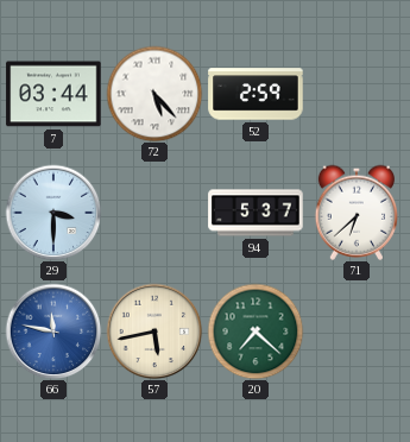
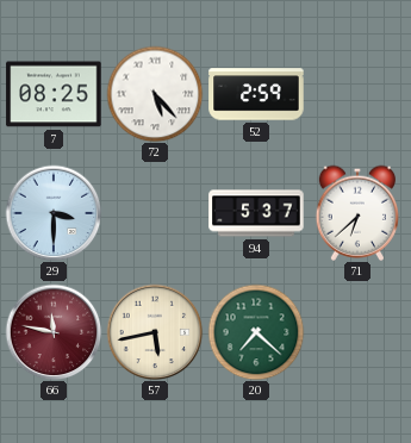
7: 03:44 -> 08:25
66 dial: blue -> burgundy
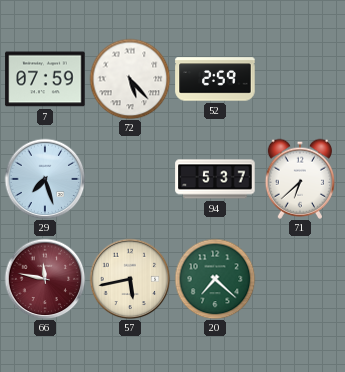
7: 08:25 -> 07:59
29: 3:30 -> 7:27
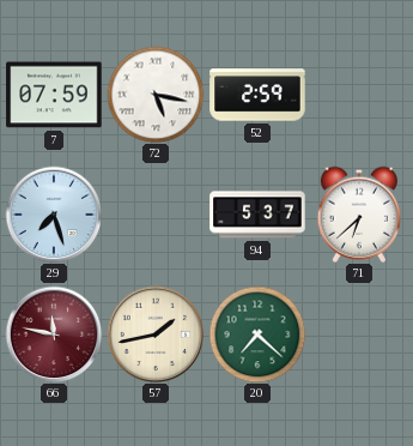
72: 5:23 -> 5:17
57: 5:43 -> 1:43
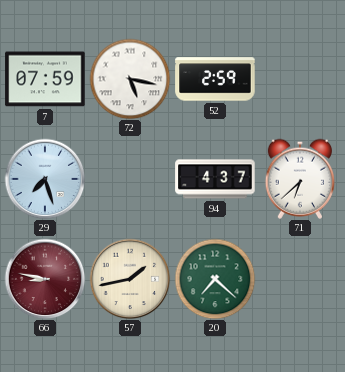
94: 5:37 -> 4:37
66: 11:47 -> 8:47
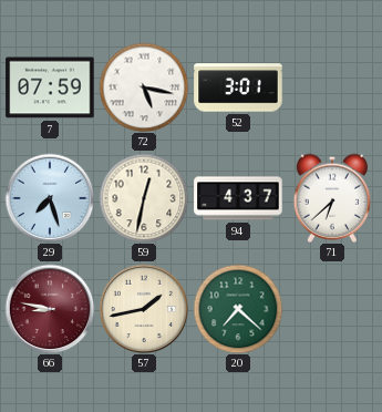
52: 2:59 -> 3:01
59: none -> 12:32
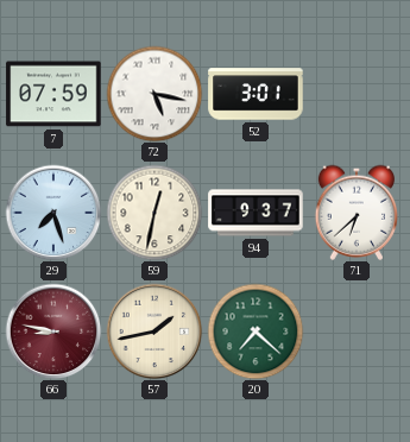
94: 4:37 -> 9:37
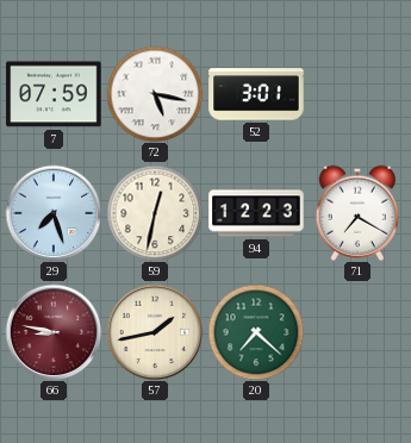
94: 9:37 -> 12:23
71: 6:38 -> 7:20
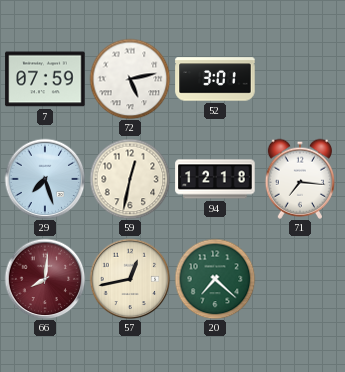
72: 5:17 -> 5:13
94: 12:23 -> 12:18
71: 7:20 -> 7:16
66: 8:47 -> 8:01
57: 1:43 -> 12:43
